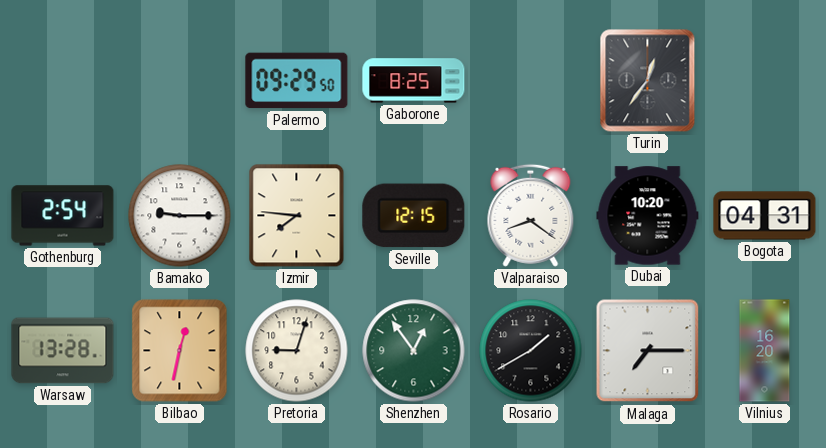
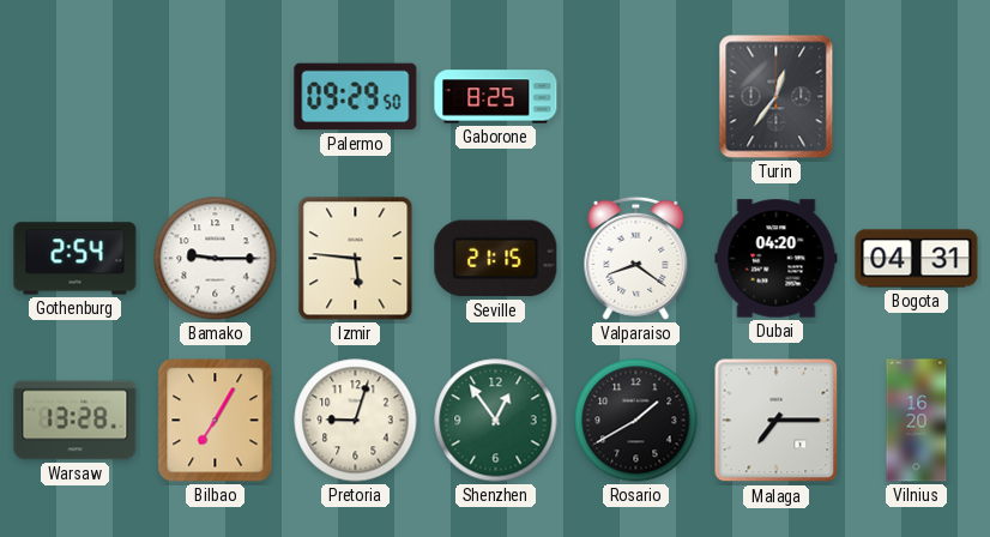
Izmir: 7:46 -> 5:46
Seville: 12:15 -> 21:15
Dubai: 10:20 -> 04:20
Bilbao: 12:32 -> 7:05
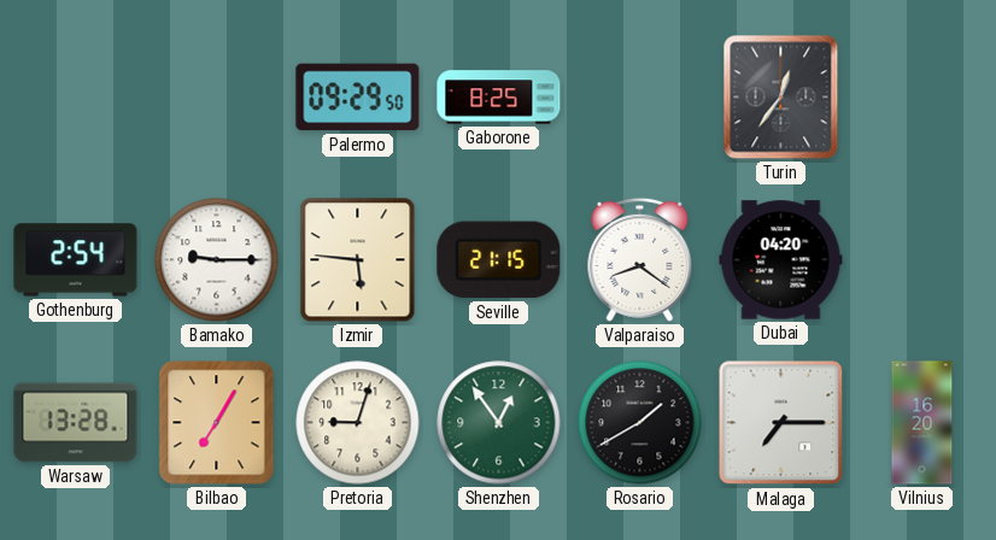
Bogota: 04:31 -> none
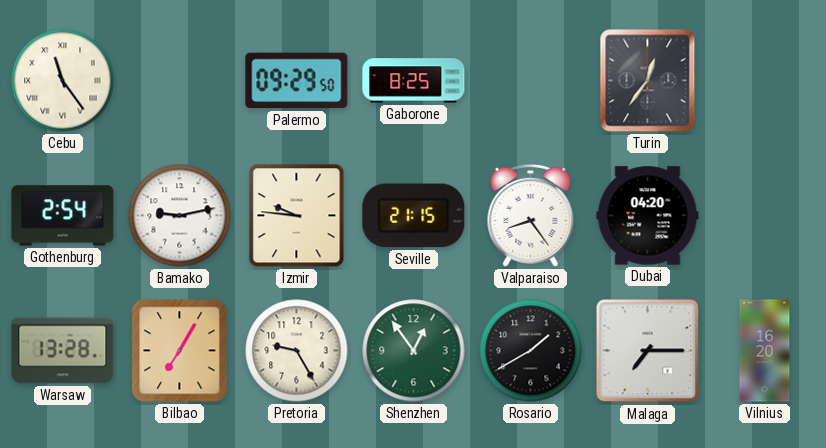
Cebu: none -> 11:24
Bamako: 9:15 -> 9:13
Izmir: 5:46 -> 9:46
Valparaiso: 8:21 -> 8:24
Pretoria: 9:03 -> 9:25
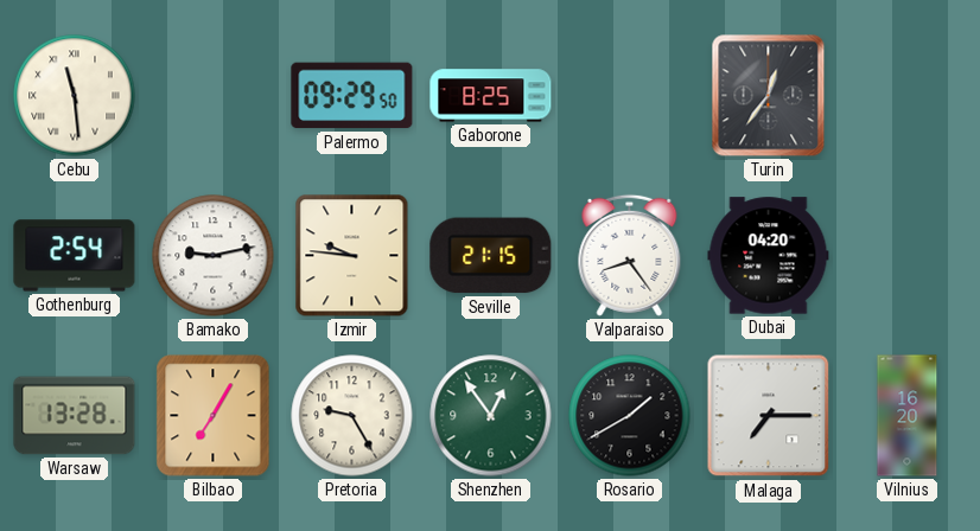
Cebu: 11:24 -> 11:29
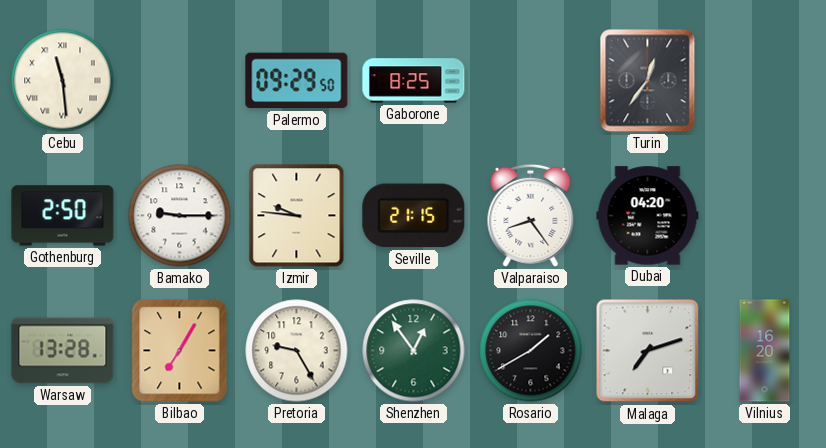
Gothenburg: 2:54 -> 2:50
Bamako: 9:13 -> 9:15
Malaga: 7:15 -> 7:12
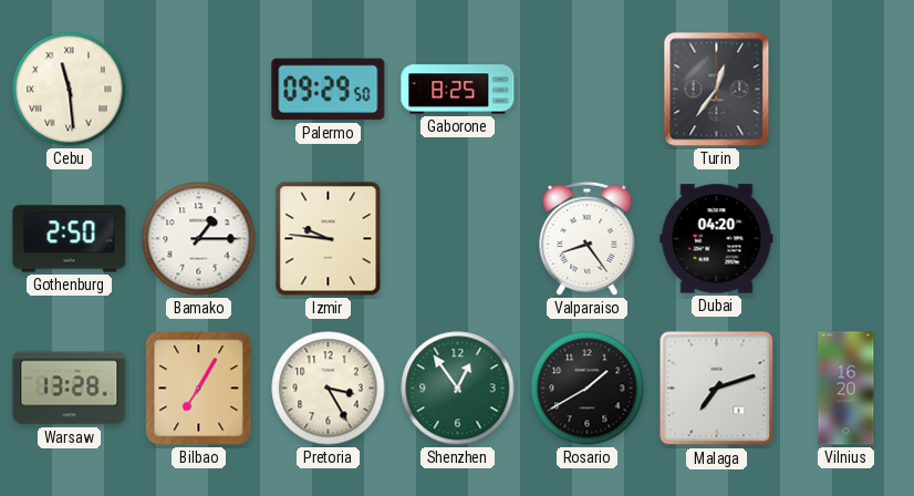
Bamako: 9:15 -> 1:15
Seville: 21:15 -> none
Pretoria: 9:25 -> 3:25
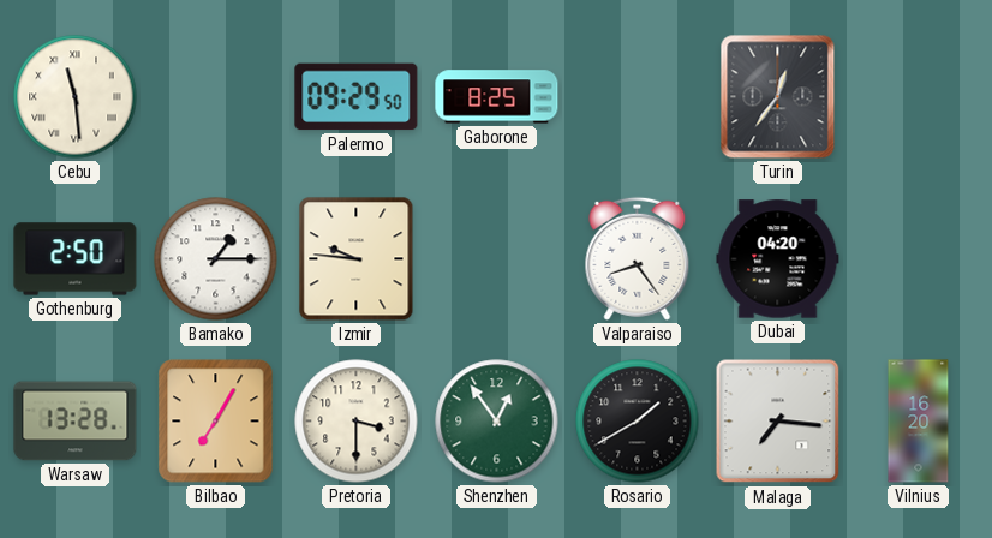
Pretoria: 3:25 -> 3:30
Malaga: 7:12 -> 7:16
